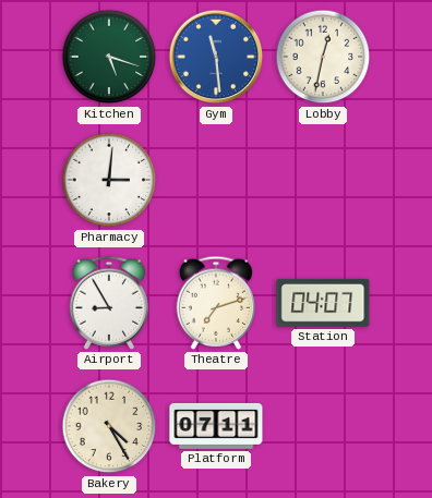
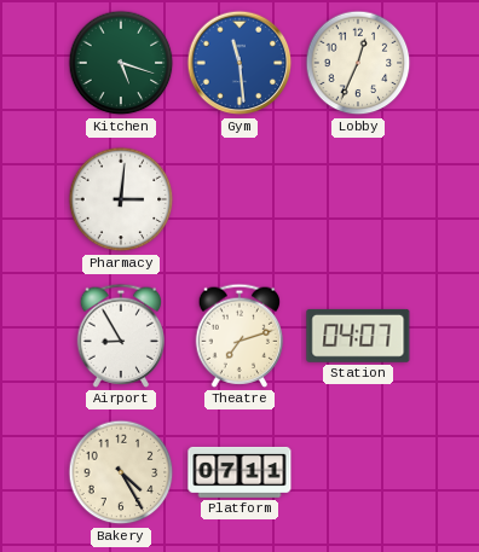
Lobby: 12:32 -> 12:34
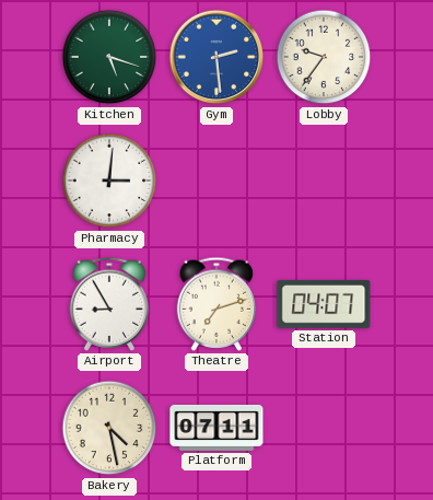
Gym: 11:29 -> 2:29
Lobby: 12:34 -> 9:36
Bakery: 4:25 -> 4:28
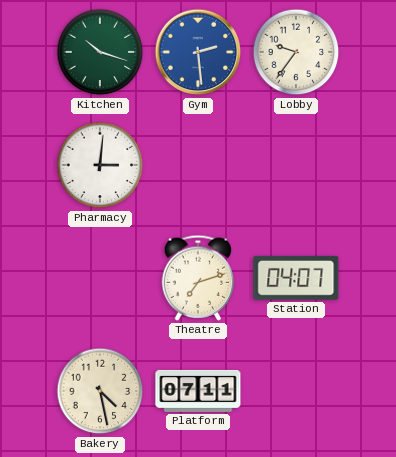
Kitchen: 5:18 -> 10:18
Airport: 8:55 -> none
